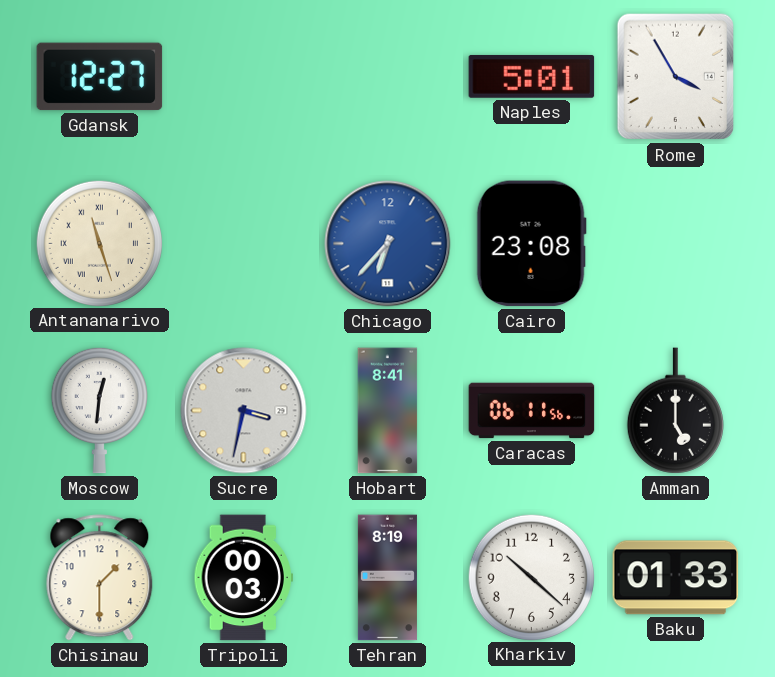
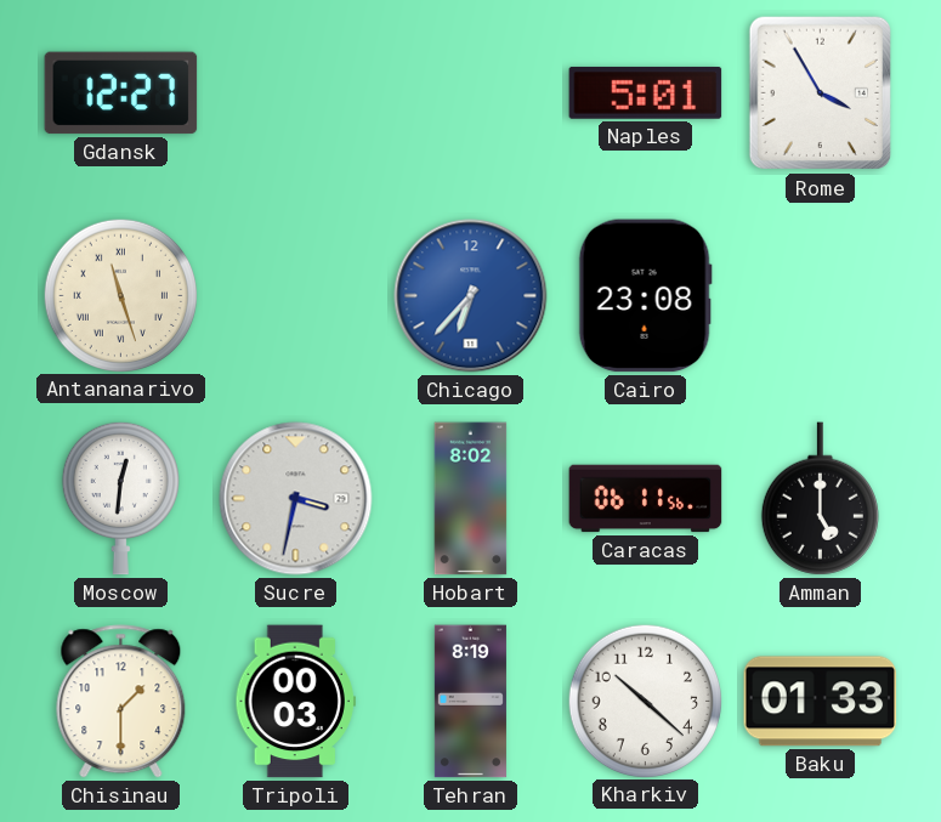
Hobart: 8:41 -> 8:02
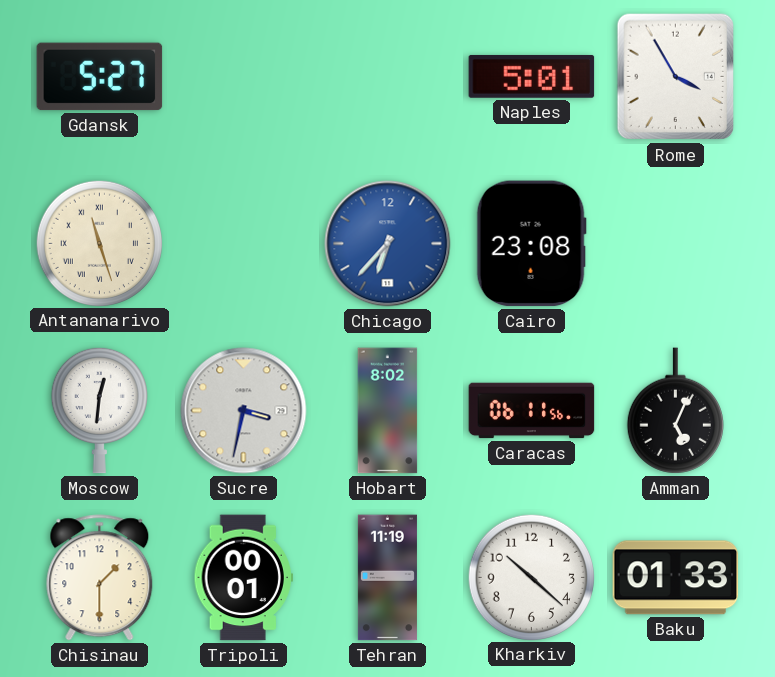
Gdansk: 12:27 -> 5:27
Amman: 5:00 -> 5:04
Tripoli: 00:03 -> 00:01
Tehran: 8:19 -> 11:19
